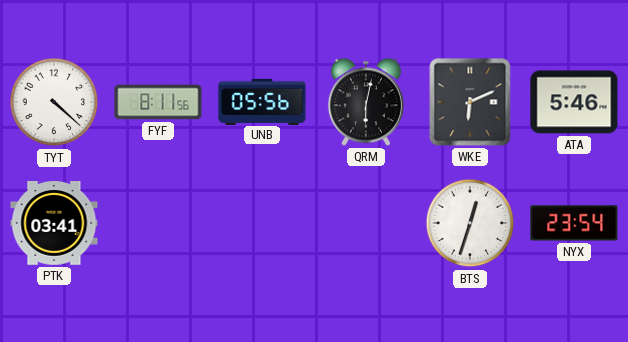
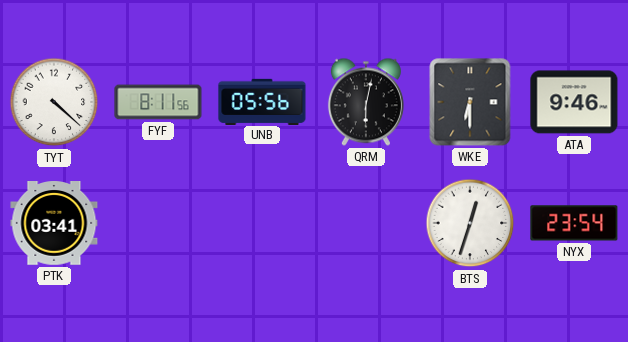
WKE: 6:11 -> 6:30
ATA: 5:46 -> 9:46
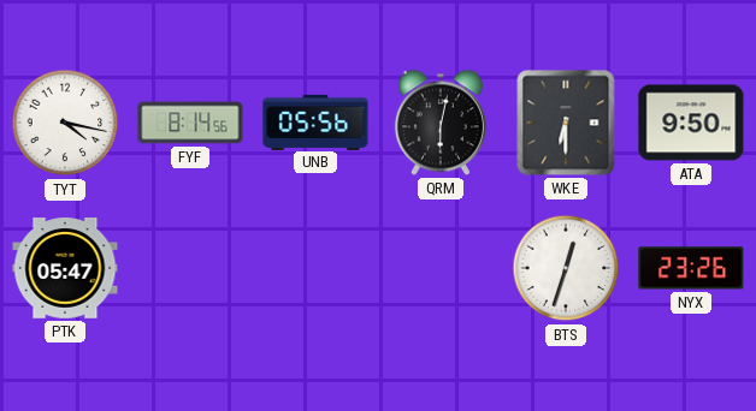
TYT: 4:22 -> 4:17
FYF: 8:11 -> 8:14
ATA: 9:46 -> 9:50
PTK: 03:41 -> 05:47
NYX: 23:54 -> 23:26
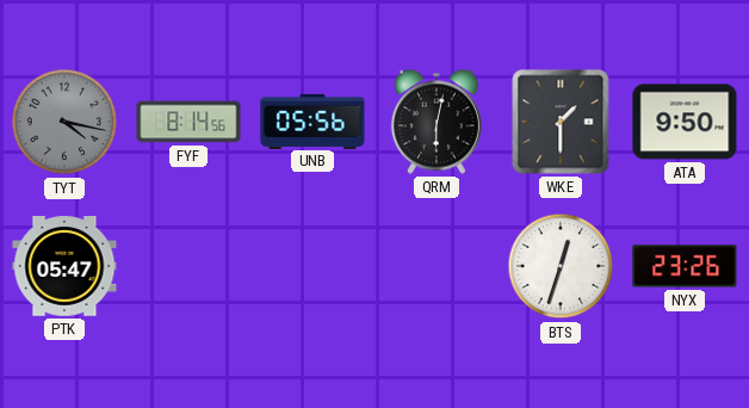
TYT dial: white -> grey
WKE: 6:30 -> 1:30
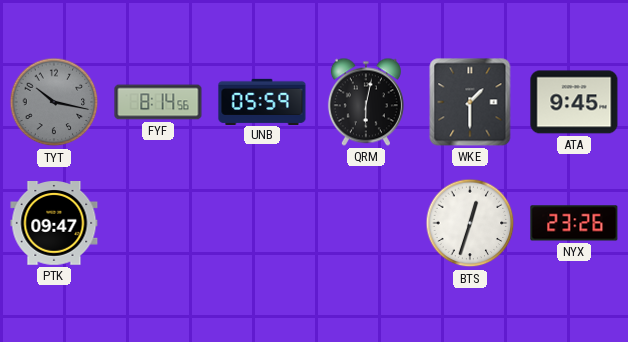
TYT: 4:17 -> 10:17
UNB: 05:56 -> 05:59
ATA: 9:50 -> 9:45
PTK: 05:47 -> 09:47
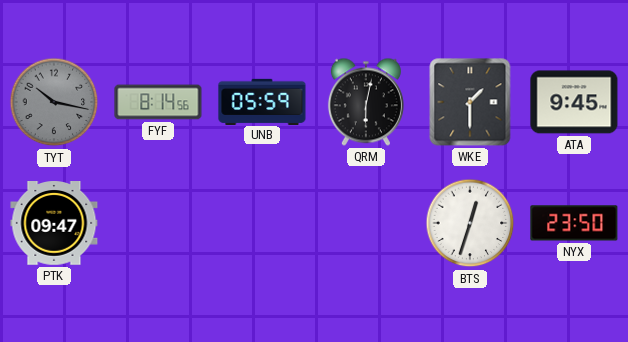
NYX: 23:26 -> 23:50
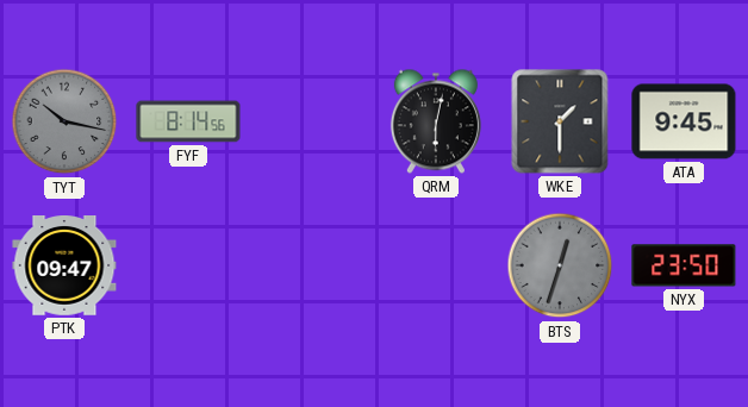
UNB: 05:59 -> none
BTS dial: white -> grey
